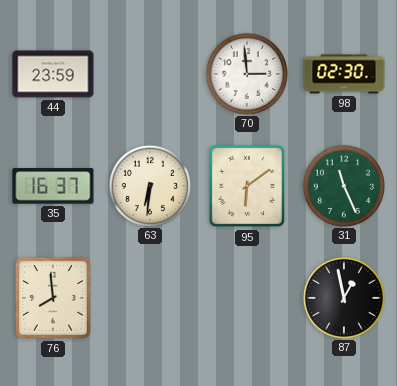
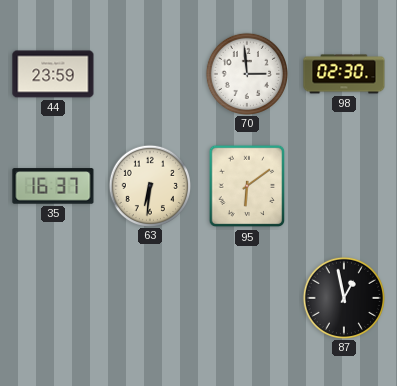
31: 11:26 -> none
76: 7:59 -> none
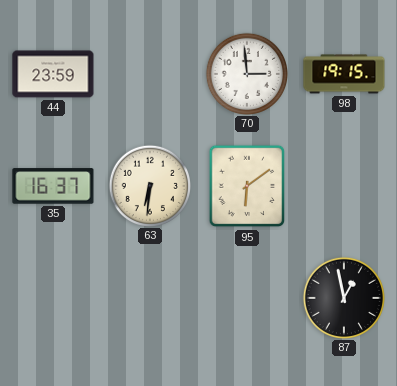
98: 02:30 -> 19:15
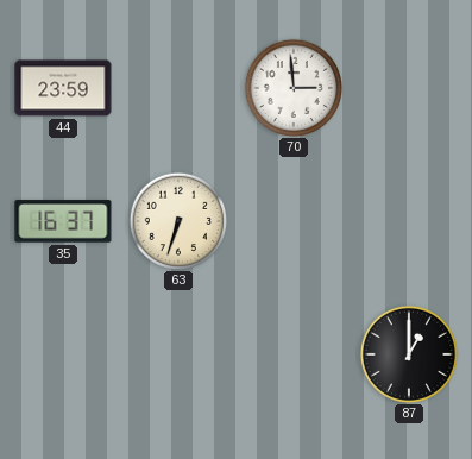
98: 19:15 -> none
63: 6:31 -> 6:33
95: 6:09 -> none
87: 12:58 -> 1:00
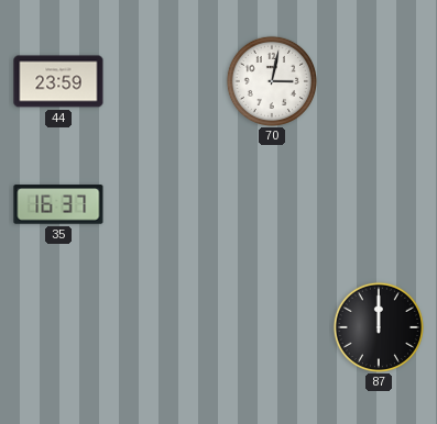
70: 2:59 -> 3:02
63: 6:33 -> none
87: 1:00 -> 12:00
